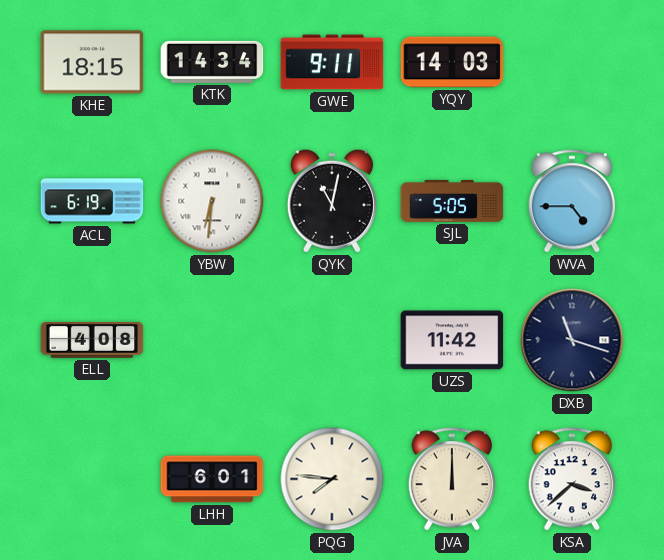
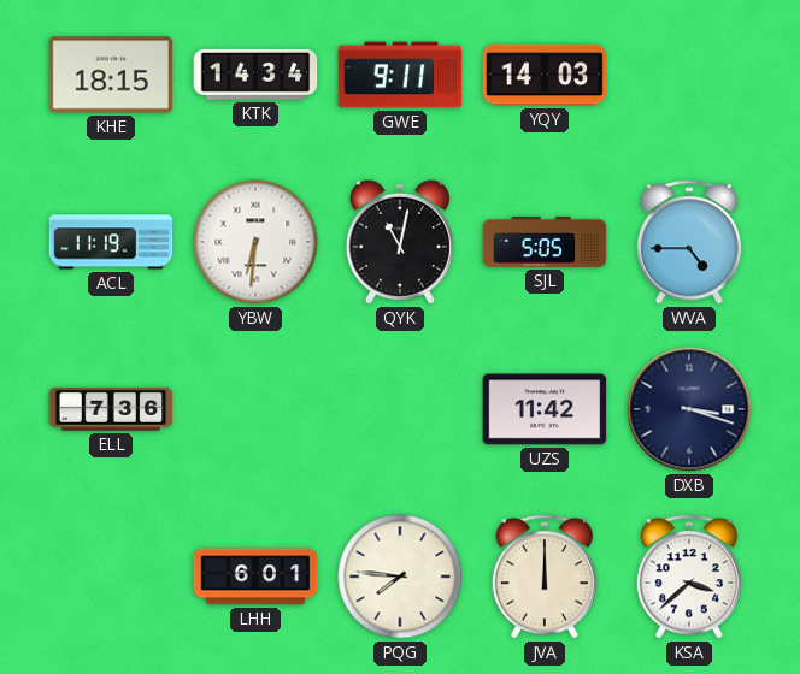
ACL: 6:19 -> 11:19
ELL: 4:08 -> 7:36
DXB: 11:18 -> 3:18
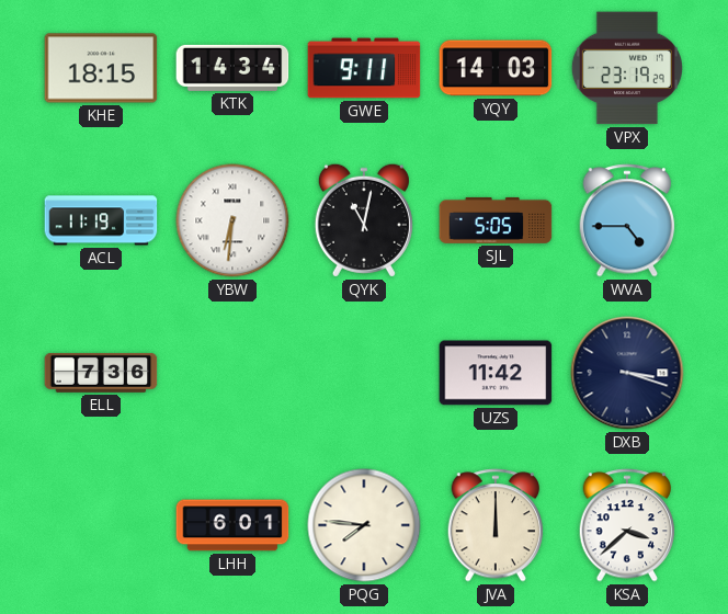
VPX: none -> 23:19
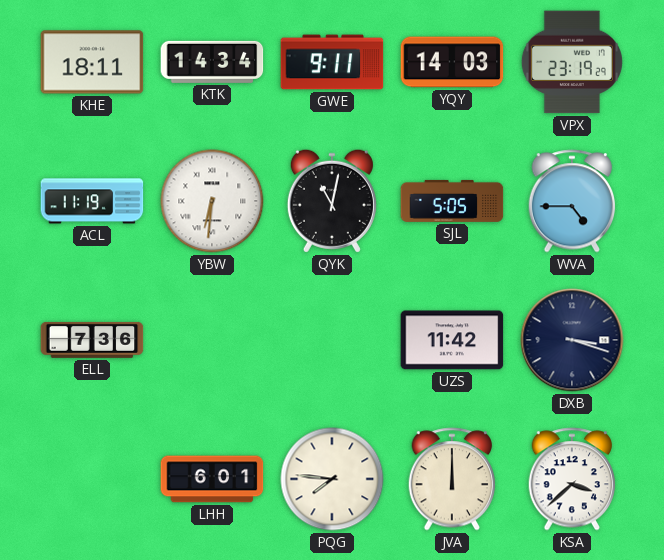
KHE: 18:15 -> 18:11
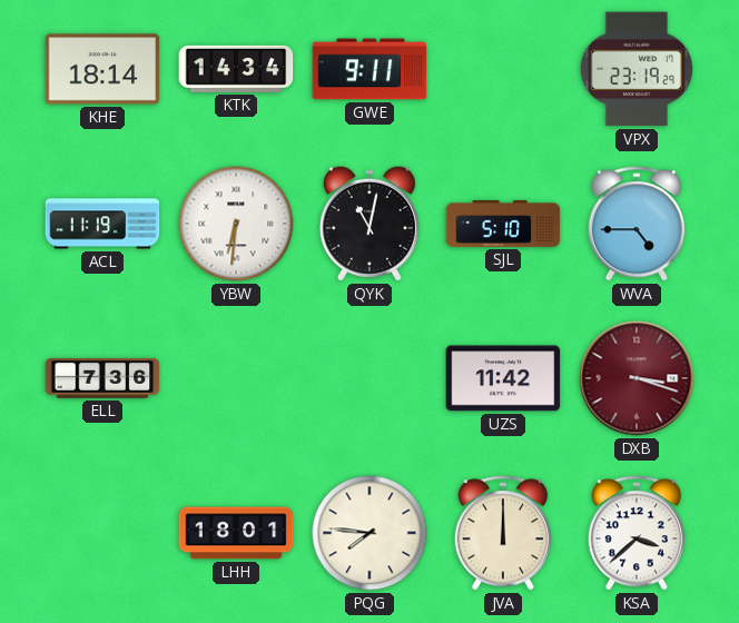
KHE: 18:11 -> 18:14
YQY: 14:03 -> none
SJL: 5:05 -> 5:10
DXB dial: navy -> burgundy
LHH: 6:01 -> 18:01
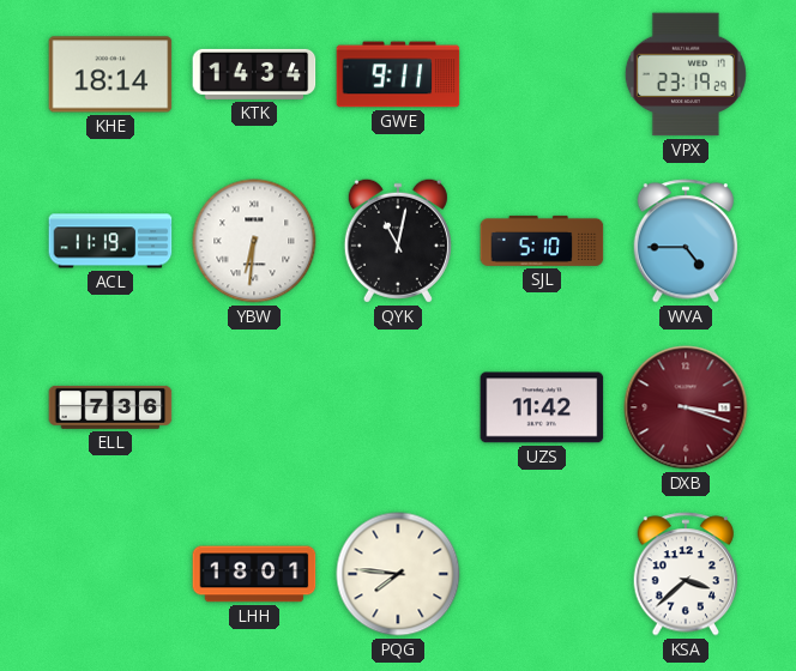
JVA: 12:00 -> none
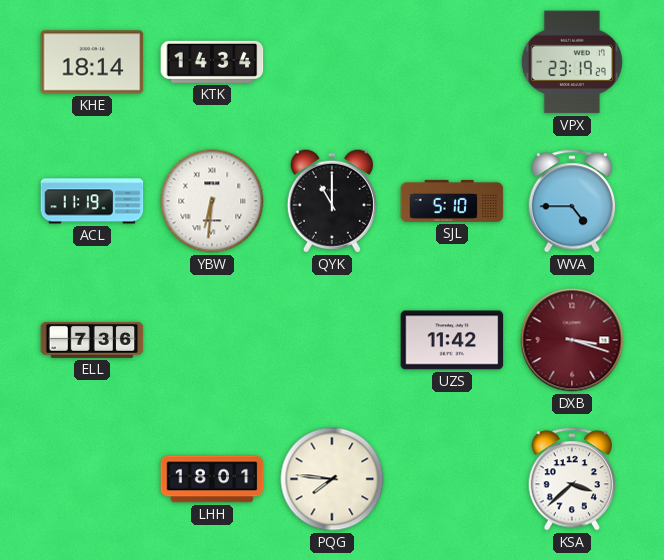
GWE: 9:11 -> none
QYK: 11:02 -> 11:00
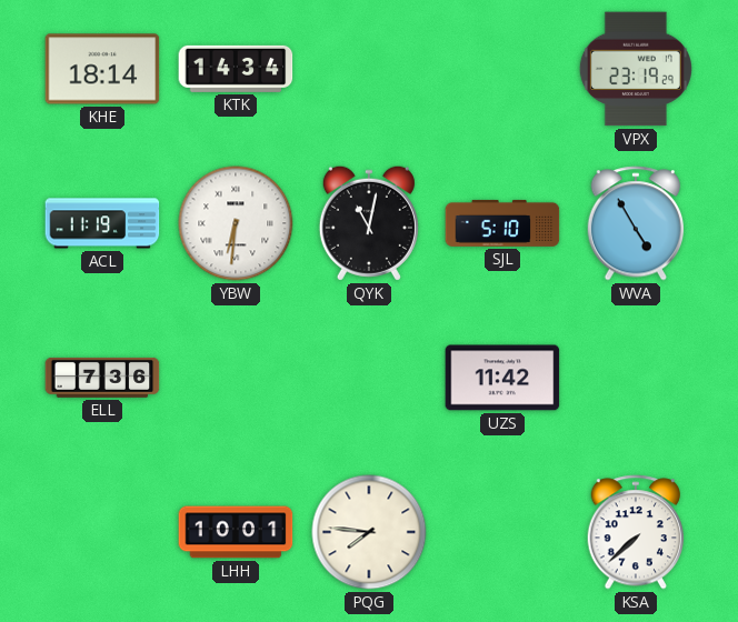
QYK: 11:00 -> 11:02
WVA: 4:45 -> 4:55
DXB: 3:18 -> none
LHH: 18:01 -> 10:01
KSA: 3:38 -> 7:38
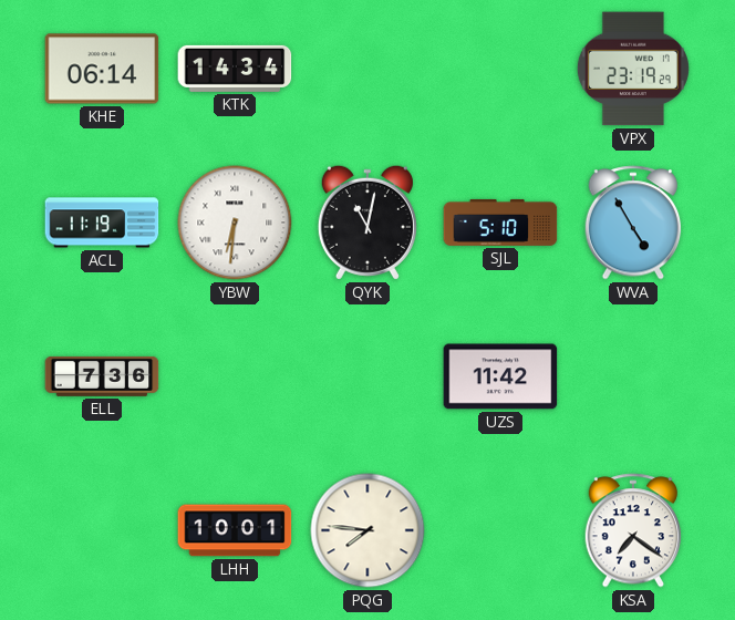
KHE: 18:14 -> 06:14
KSA: 7:38 -> 7:21
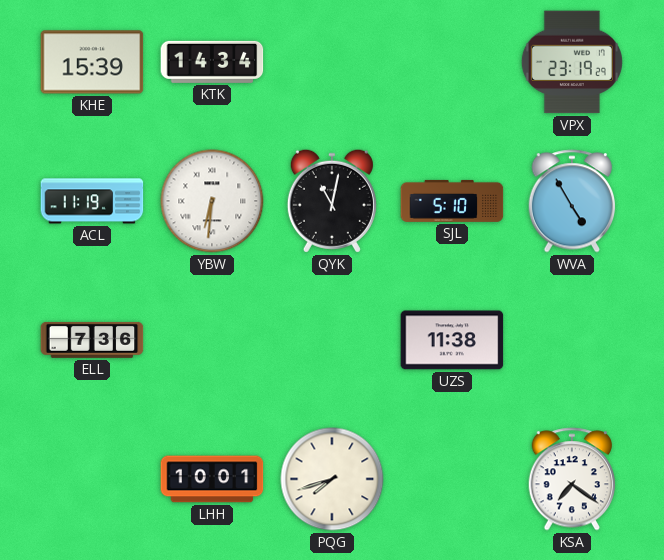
KHE: 06:14 -> 15:39
UZS: 11:42 -> 11:38
PQG: 7:46 -> 7:42
